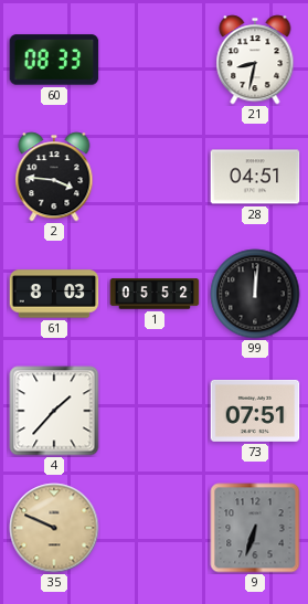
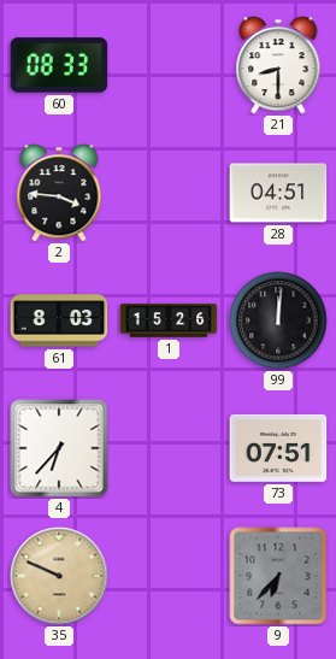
21: 8:32 -> 8:30
1: 05:52 -> 15:26
4: 1:37 -> 6:37
9: 6:33 -> 6:37
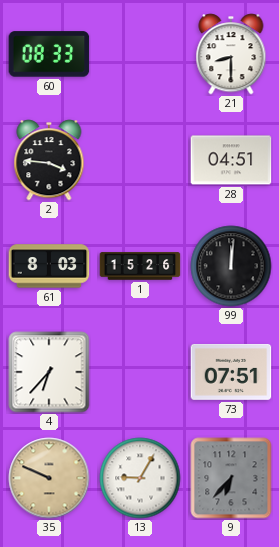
13: none -> 9:05
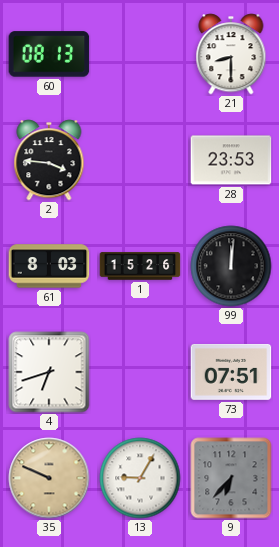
60: 08:33 -> 08:13
28: 04:51 -> 23:53
4: 6:37 -> 6:42
